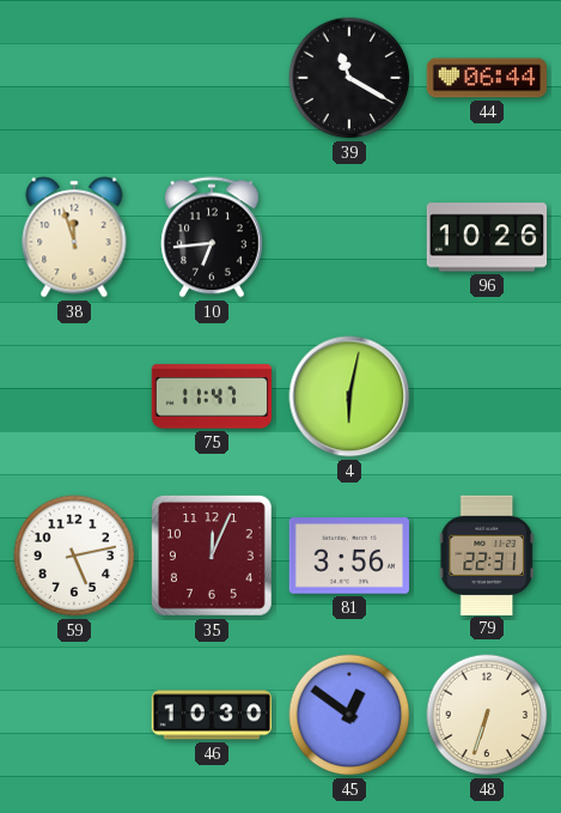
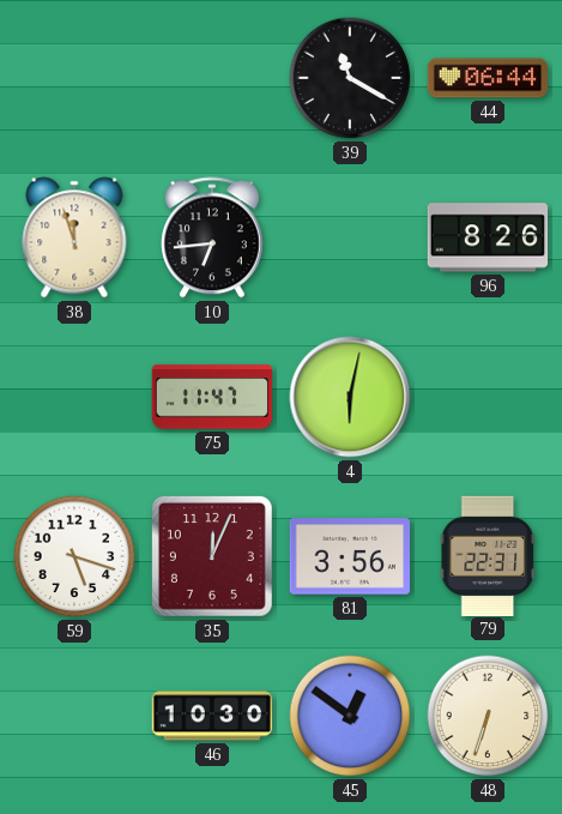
96: 10:26 -> 8:26
59: 5:13 -> 5:18
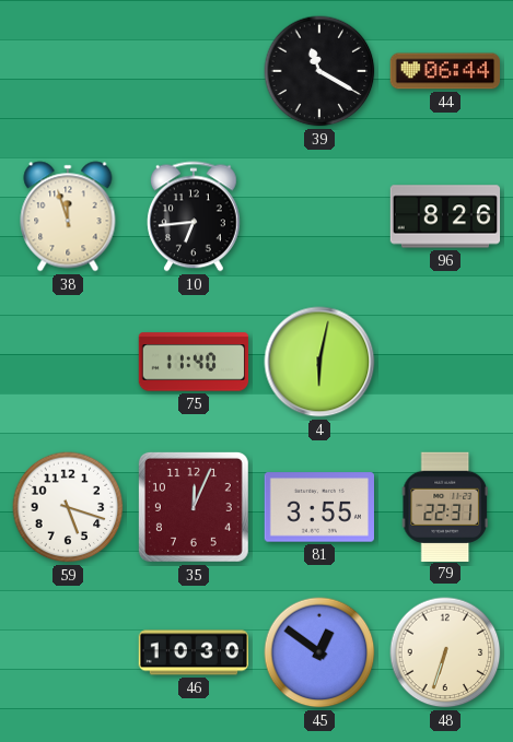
75: 11:47 -> 11:40
81: 3:56 -> 3:55
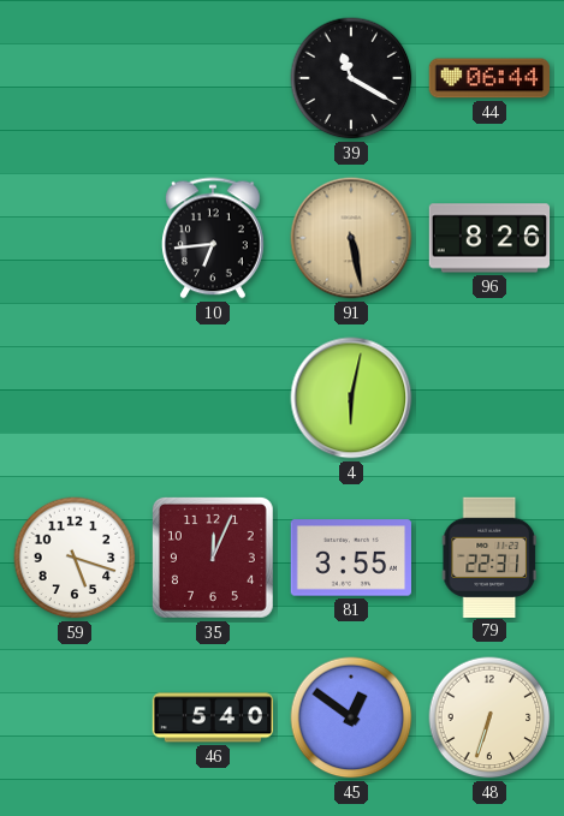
38: 11:57 -> none
91: none -> 5:28
75: 11:40 -> none
46: 10:30 -> 5:40
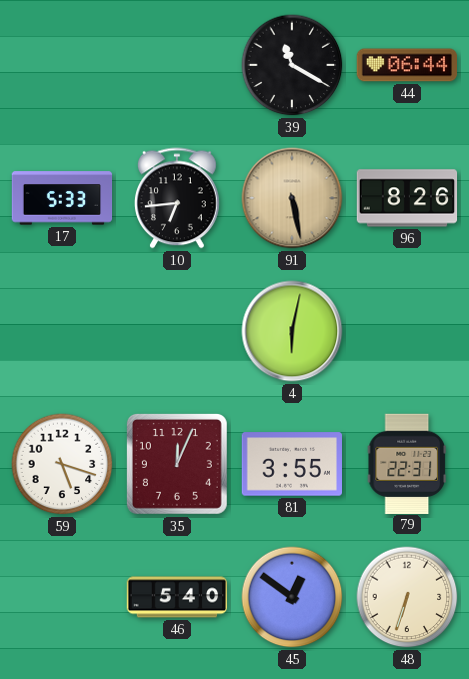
17: none -> 5:33
